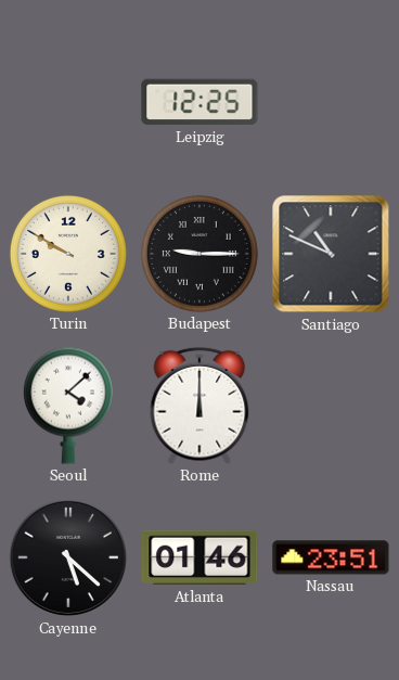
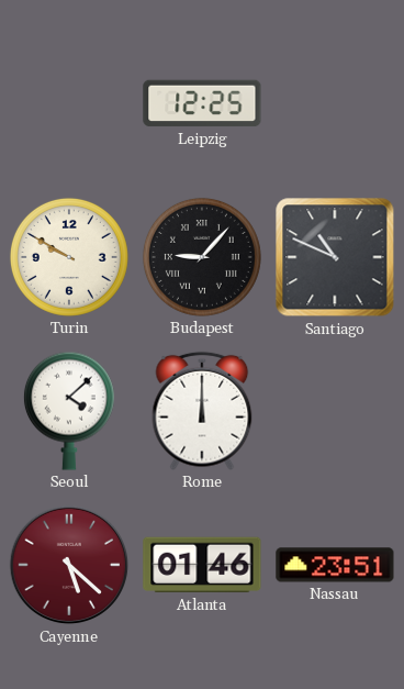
Budapest: 9:15 -> 9:07
Cayenne dial: black -> burgundy
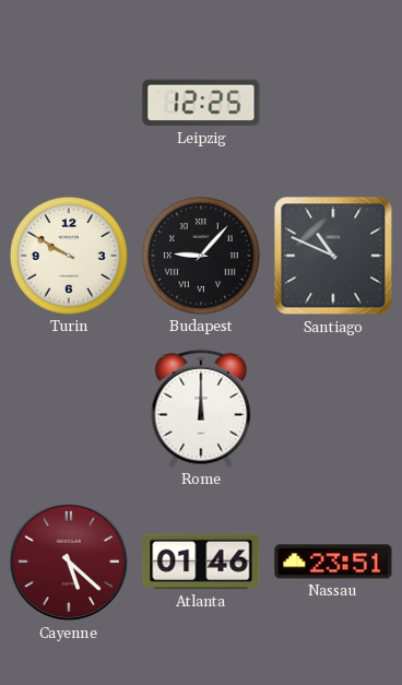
Seoul: 4:08 -> none
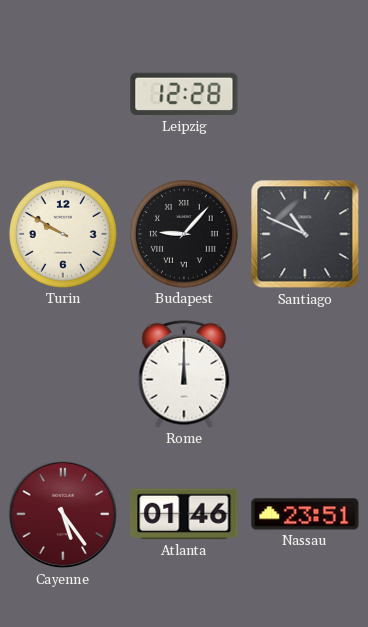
Leipzig: 12:25 -> 12:28
Cayenne: 5:22 -> 5:24
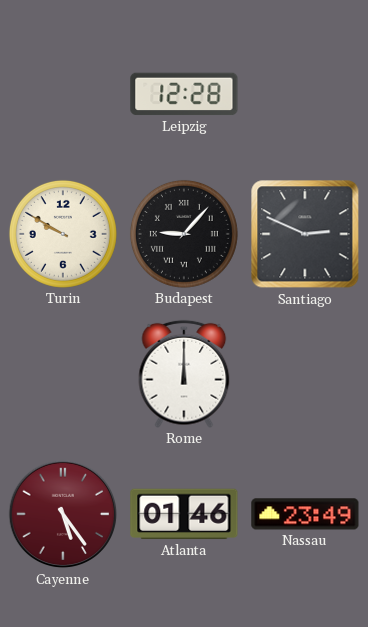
Santiago: 10:49 -> 2:49
Nassau: 23:51 -> 23:49
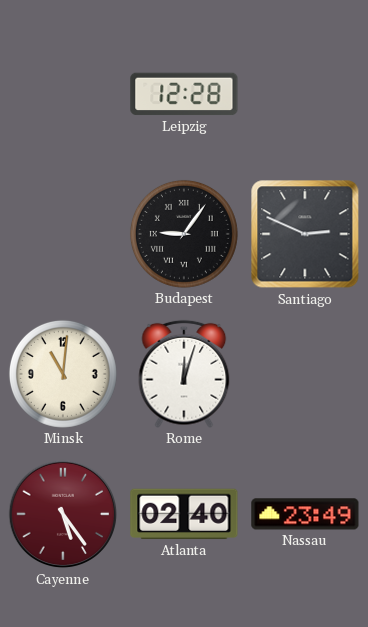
Turin: 9:50 -> none
Budapest: 9:07 -> 9:06
Minsk: none -> 11:01
Rome: 12:00 -> 12:03
Atlanta: 01:46 -> 02:40
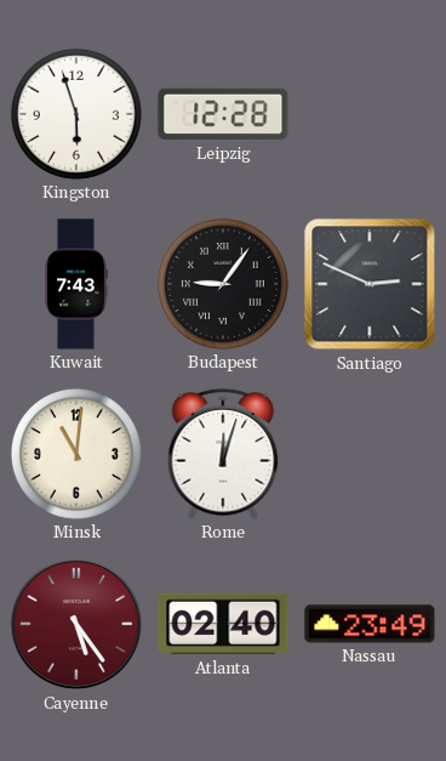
Kingston: none -> 5:57
Kuwait: none -> 7:43
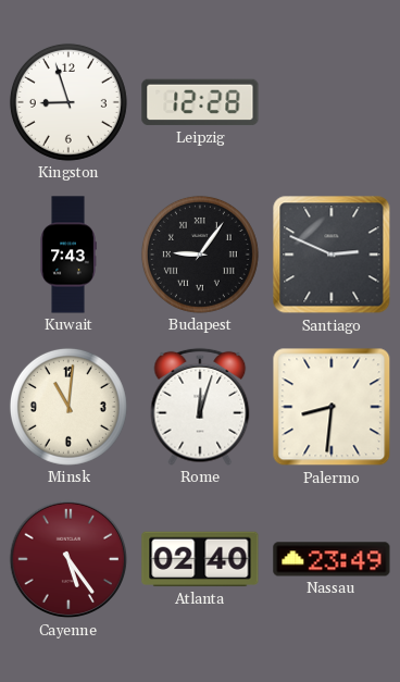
Kingston: 5:57 -> 8:57
Palermo: none -> 8:31
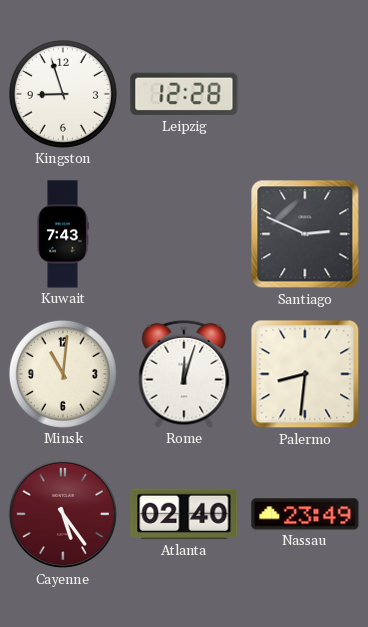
Budapest: 9:06 -> none
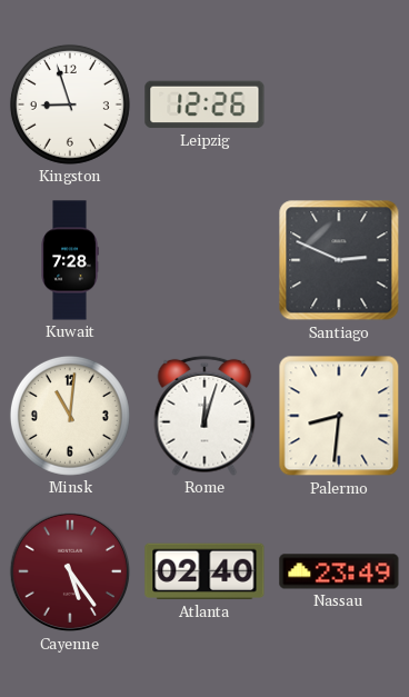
Leipzig: 12:28 -> 12:26
Kuwait: 7:43 -> 7:28
